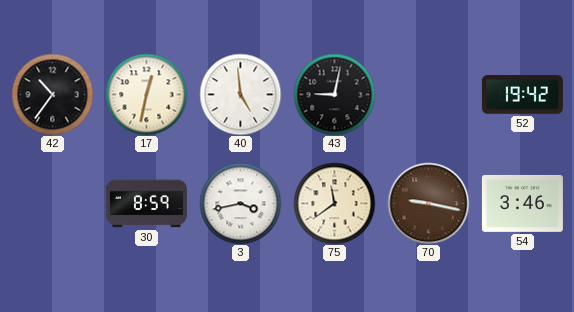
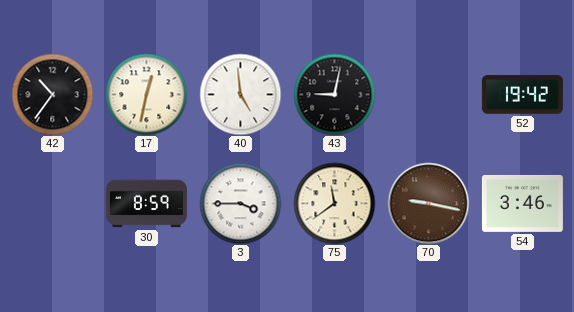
3: 3:43 -> 3:45
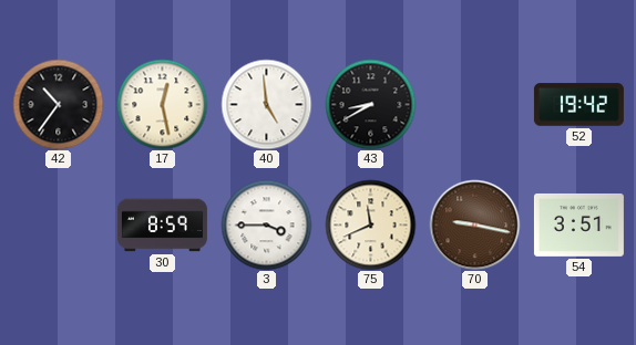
17: 12:32 -> 12:28
43: 9:02 -> 8:40
75: 11:39 -> 11:41
54: 3:46 -> 3:51
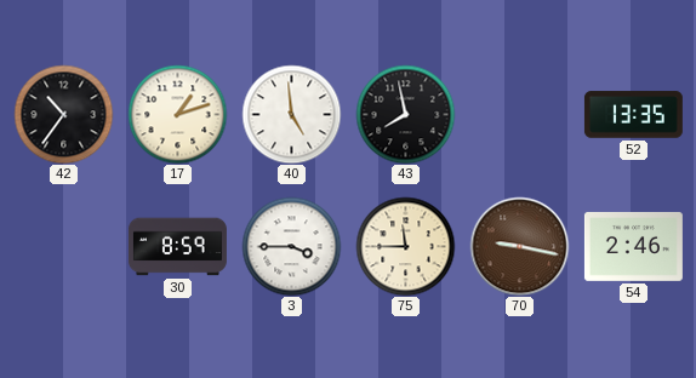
17: 12:28 -> 1:12
43: 8:40 -> 7:58
52: 19:42 -> 13:35
75: 11:41 -> 11:45
54: 3:51 -> 2:46
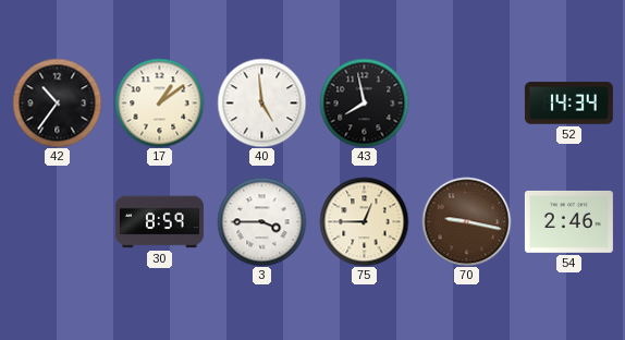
17: 1:12 -> 1:09
52: 13:35 -> 14:34
75: 11:45 -> 12:45
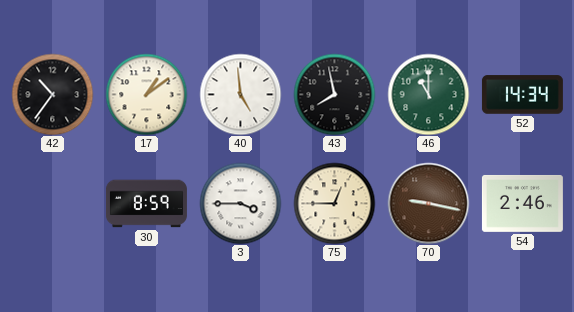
46: none -> 11:00
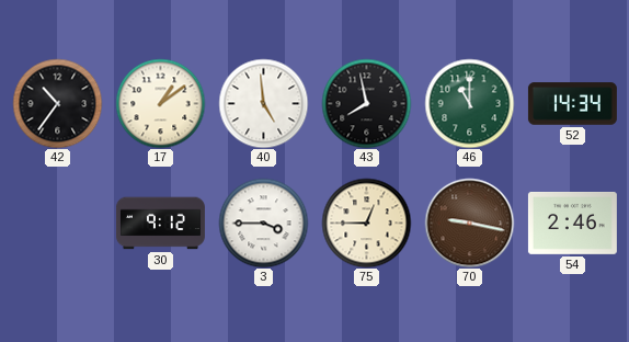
30: 8:59 -> 9:12
